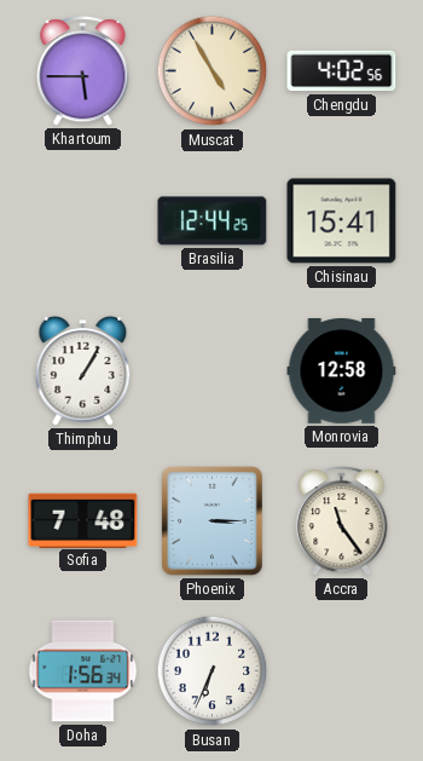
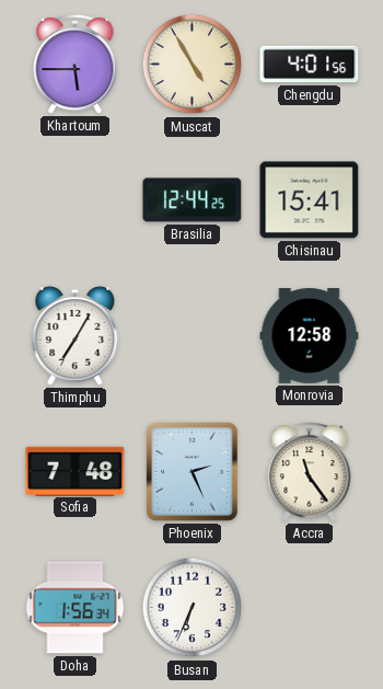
Chengdu: 4:02 -> 4:01
Thimphu: 1:05 -> 7:05
Phoenix: 3:15 -> 2:26
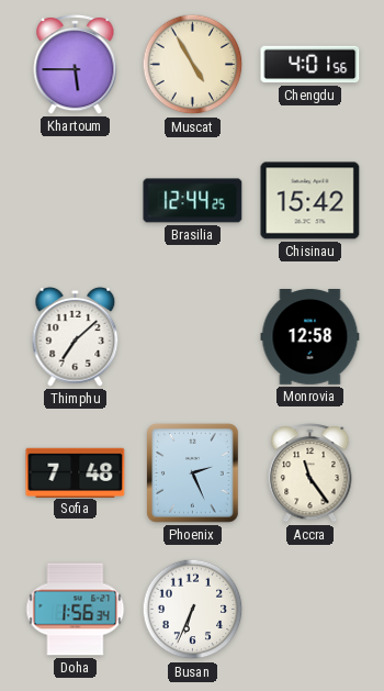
Chisinau: 15:41 -> 15:42
Thimphu: 7:05 -> 7:08
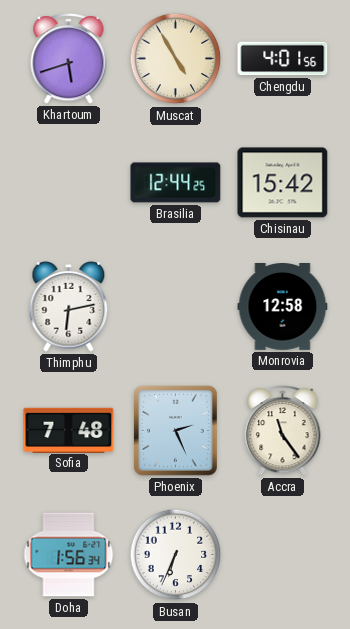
Khartoum: 5:45 -> 5:42
Thimphu: 7:08 -> 6:13
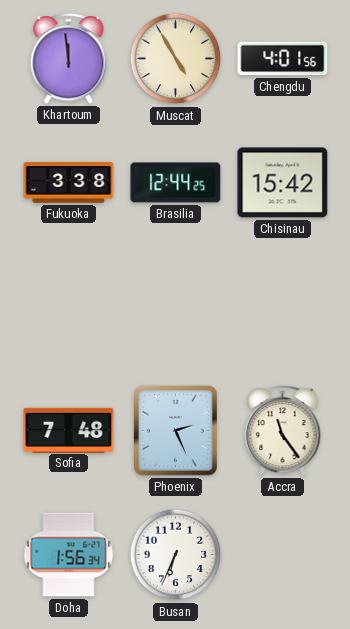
Khartoum: 5:42 -> 11:59
Fukuoka: none -> 3:38
Thimphu: 6:13 -> none
Monrovia: 12:58 -> none
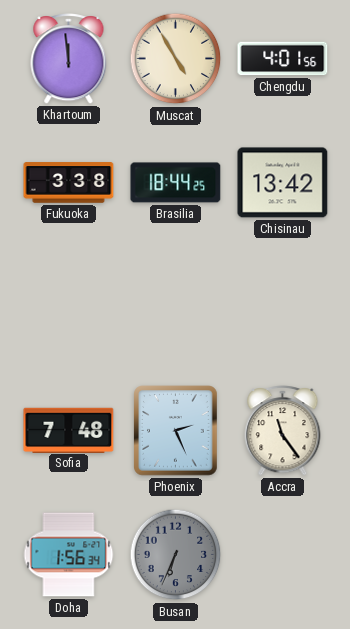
Brasilia: 12:44 -> 18:44
Chisinau: 15:42 -> 13:42
Busan dial: white -> grey
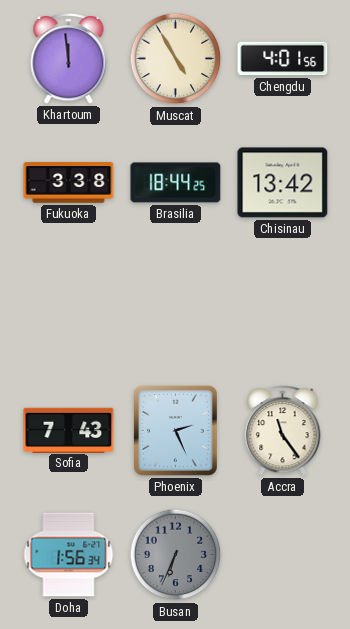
Sofia: 7:48 -> 7:43
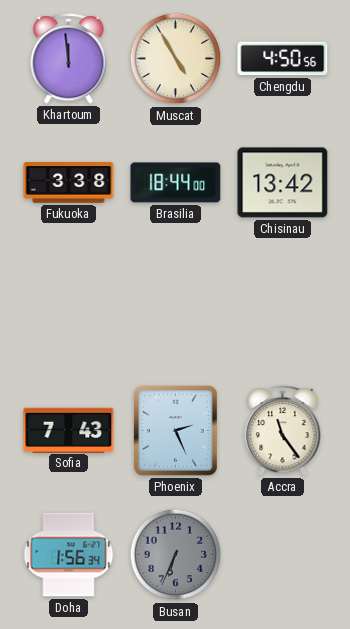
Chengdu: 4:01 -> 4:50
Brasilia: 18:44:25 -> 18:44:00
